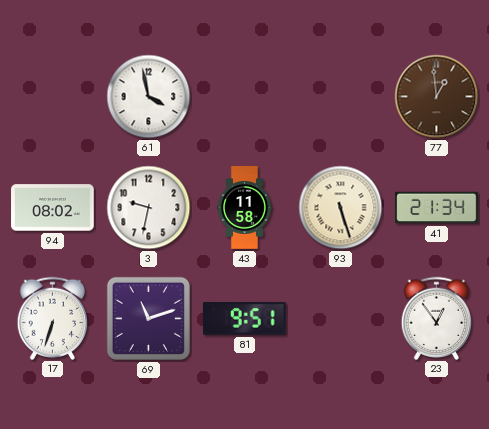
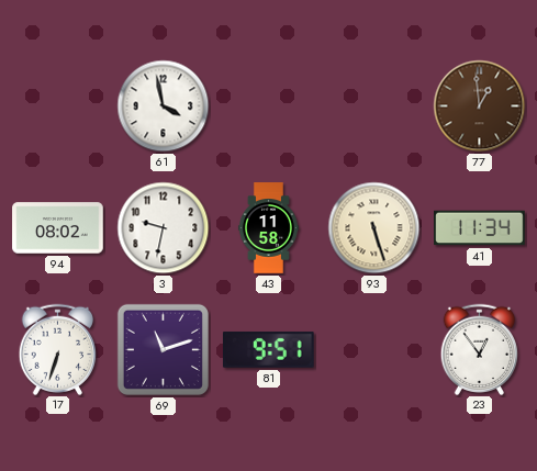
41: 21:34 -> 11:34
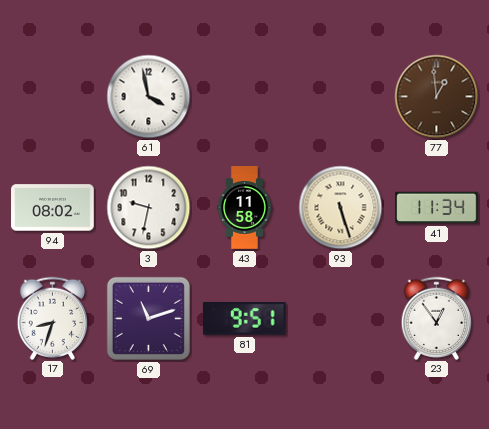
17: 6:33 -> 8:33
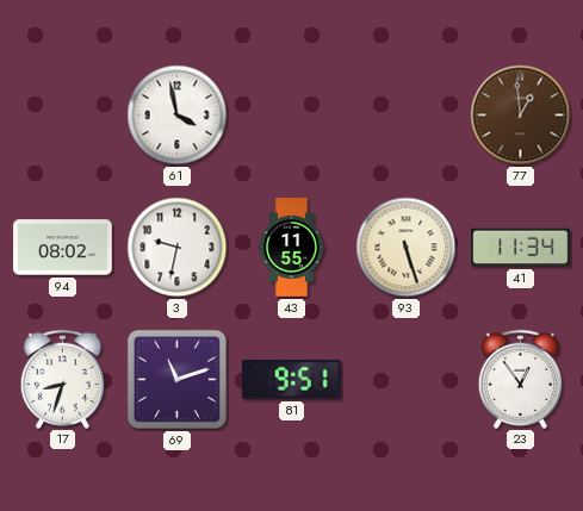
43: 11:58 -> 11:55
